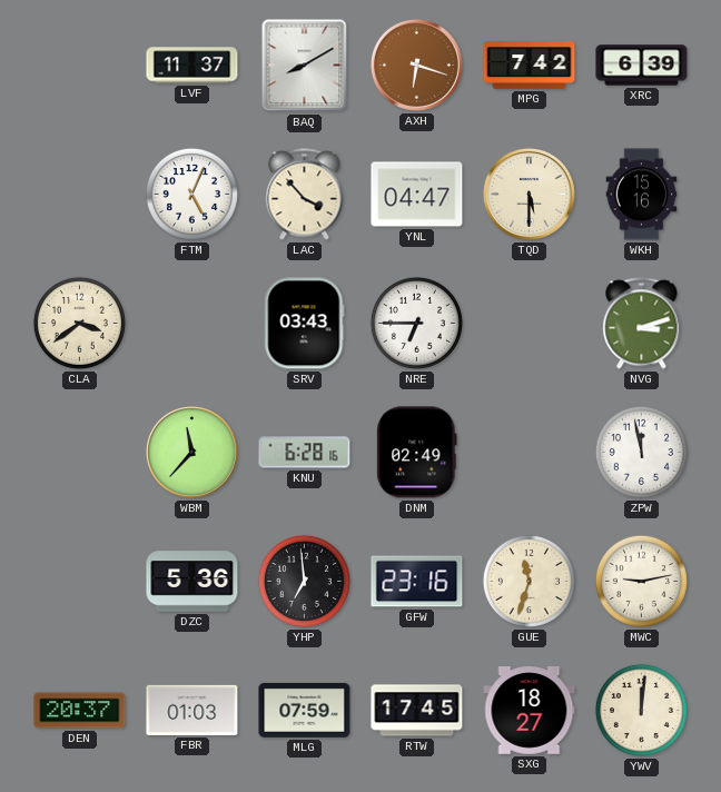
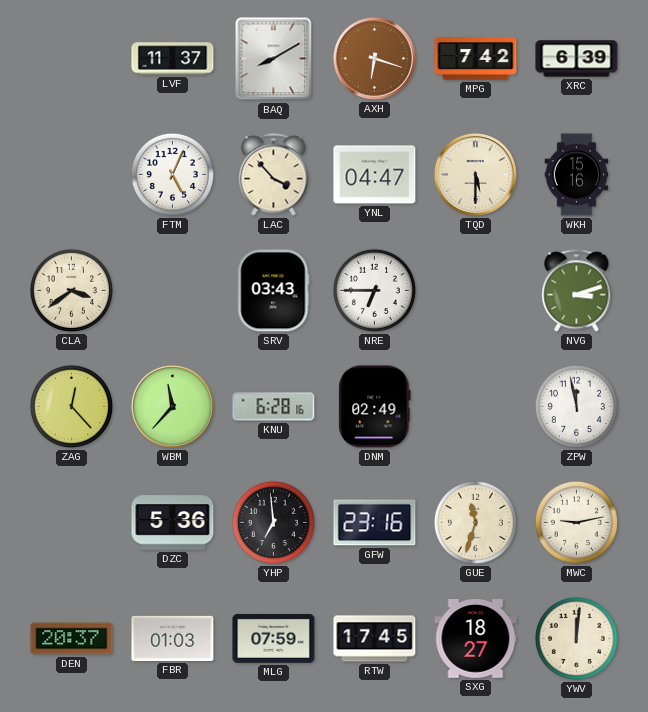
ZAG: none -> 12:23
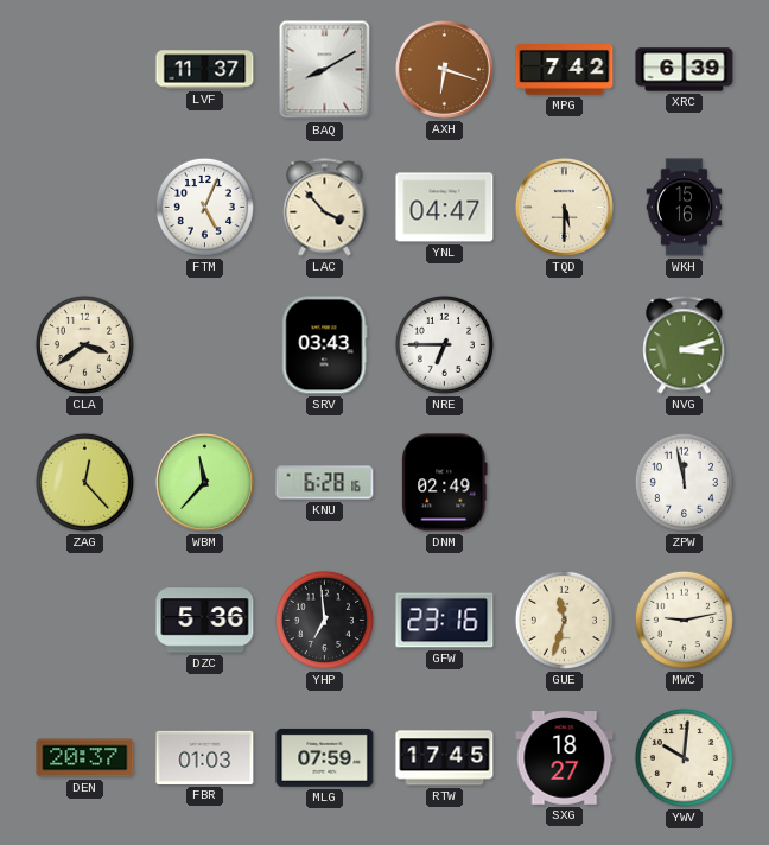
YWV: 12:01 -> 10:01
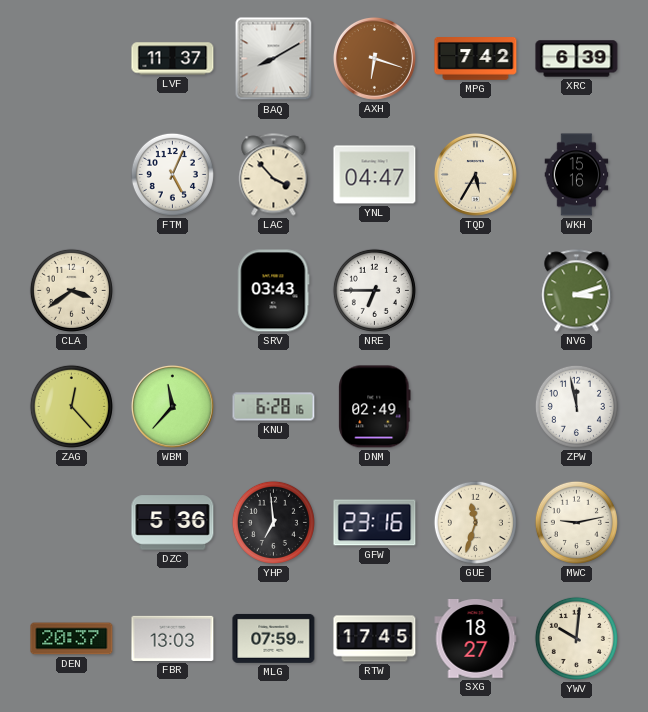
TQD: 5:30 -> 5:35
FBR: 01:03 -> 13:03
